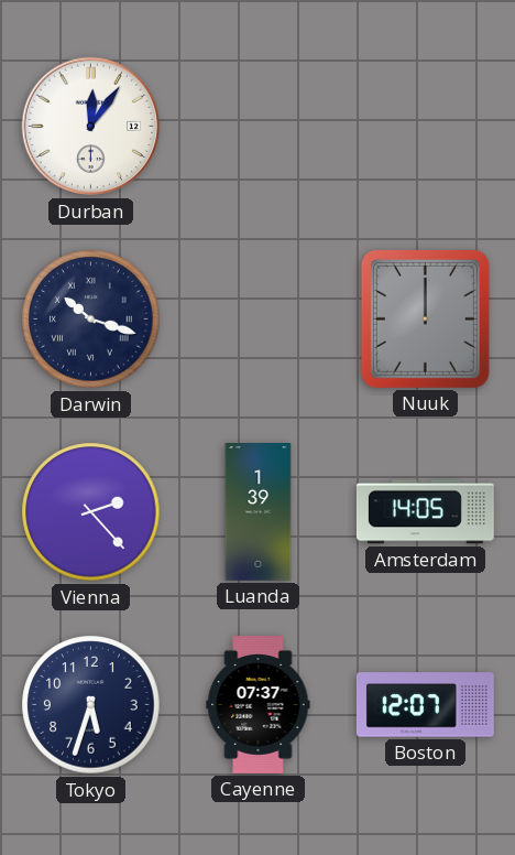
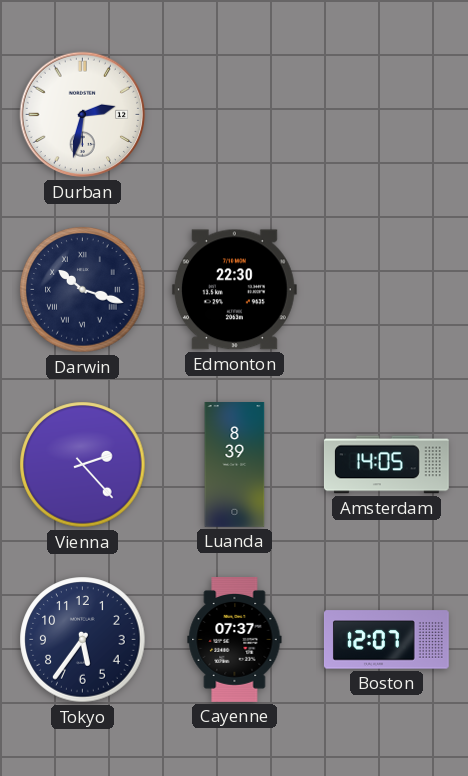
Durban: 12:06 -> 2:32
Edmonton: none -> 22:30
Nuuk: 12:00 -> none
Luanda: 1:39 -> 8:39
Tokyo: 5:33 -> 5:36
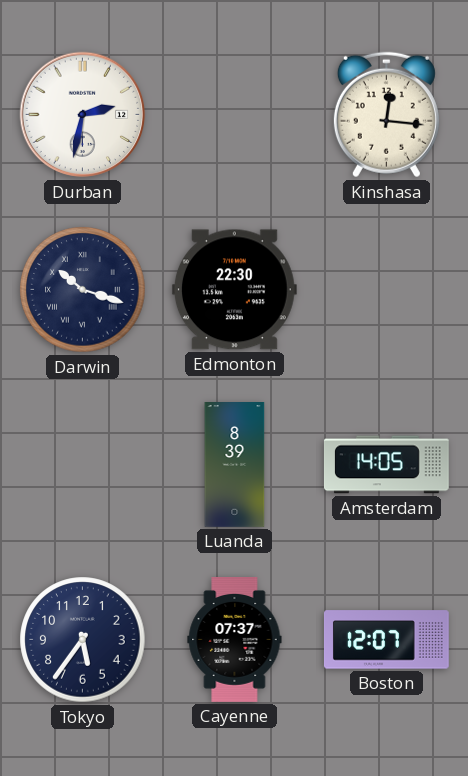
Kinshasa: none -> 12:16
Vienna: 2:23 -> none
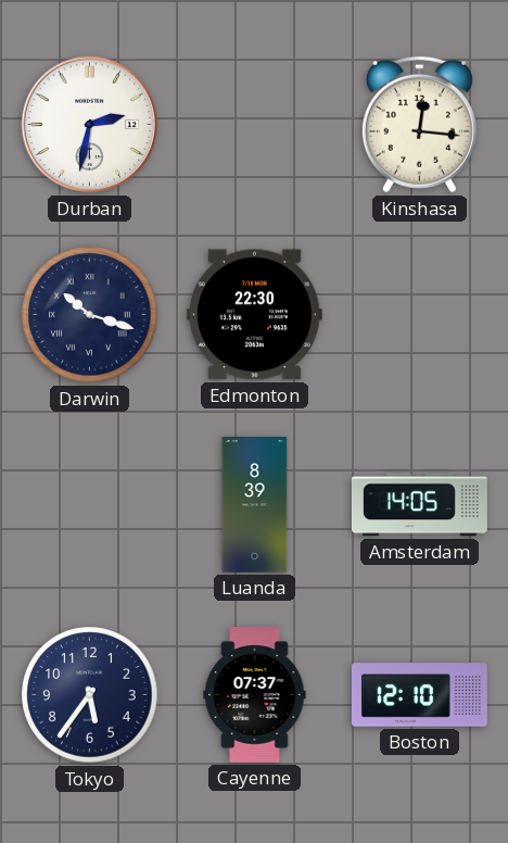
Boston: 12:07 -> 12:10
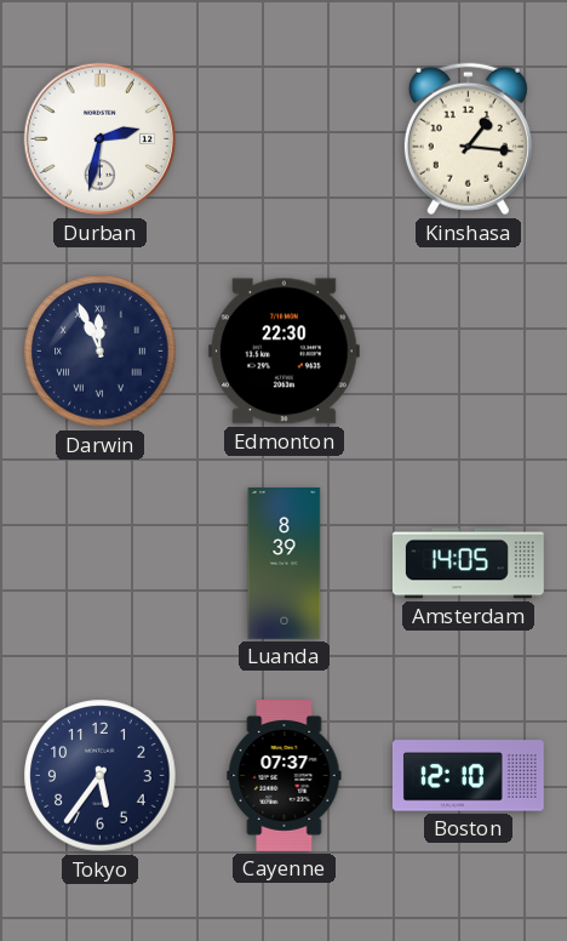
Kinshasa: 12:16 -> 1:16
Darwin: 10:18 -> 11:56
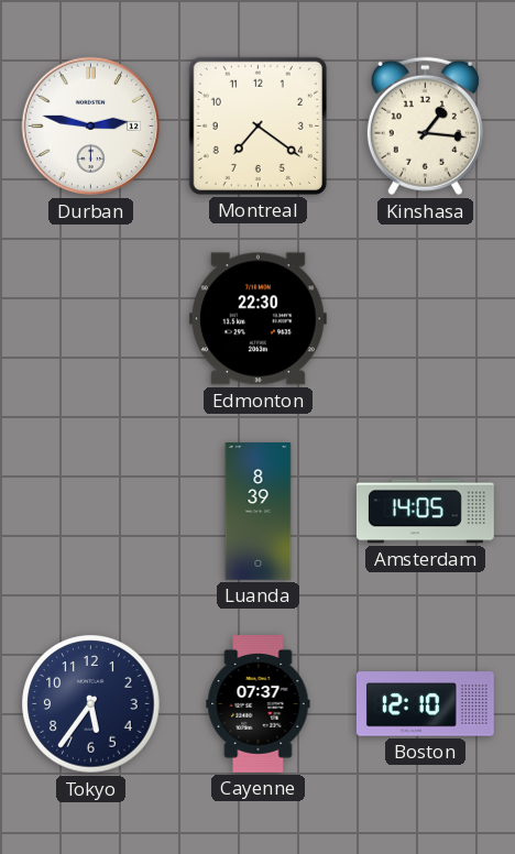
Durban: 2:32 -> 2:47
Montreal: none -> 7:21
Darwin: 11:56 -> none
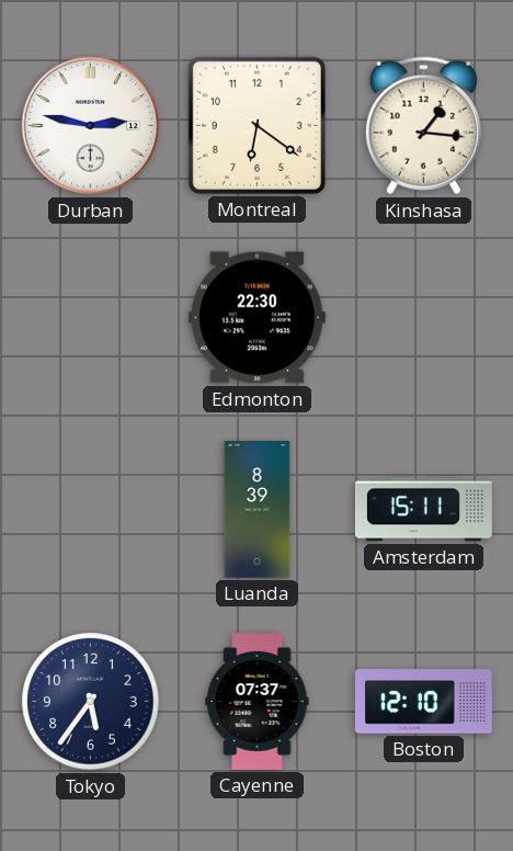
Montreal: 7:21 -> 6:21
Amsterdam: 14:05 -> 15:11
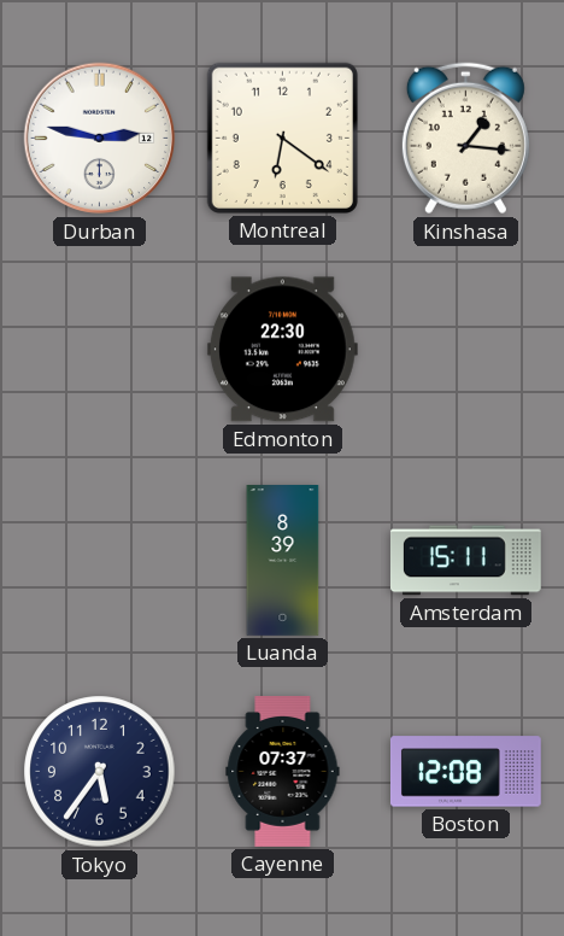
Boston: 12:10 -> 12:08
